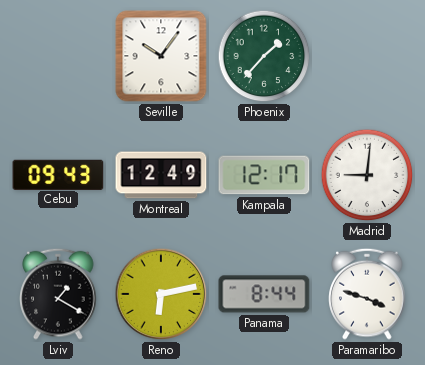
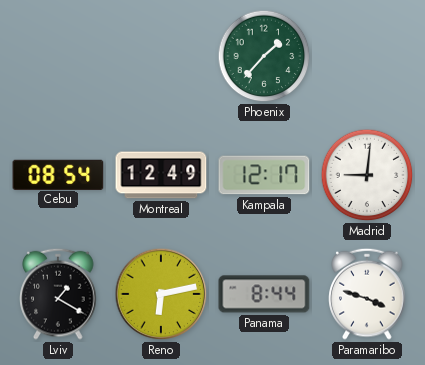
Seville: 10:06 -> none
Cebu: 09:43 -> 08:54
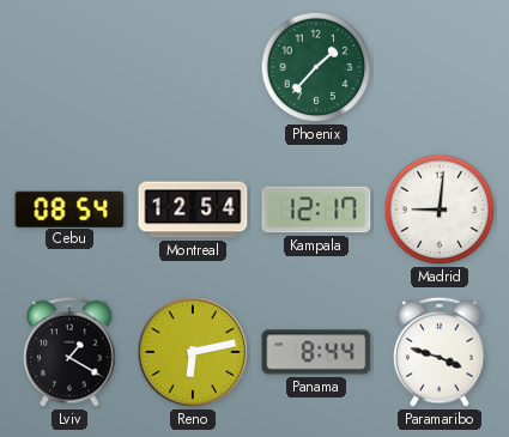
Montreal: 12:49 -> 12:54
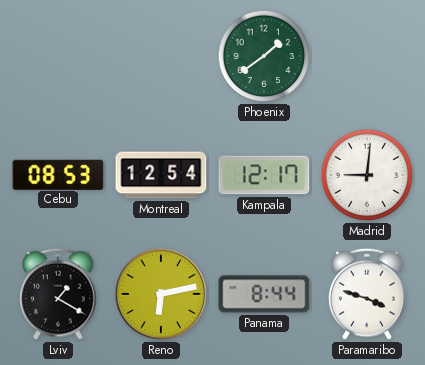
Phoenix: 1:37 -> 1:39
Cebu: 08:54 -> 08:53
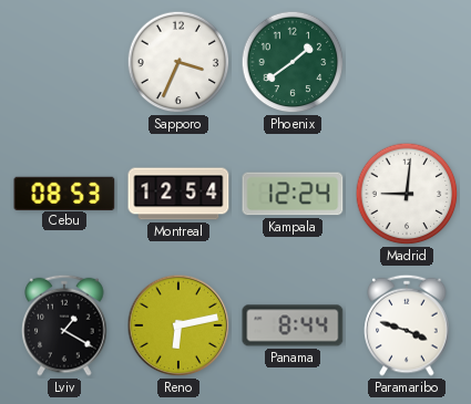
Sapporo: none -> 3:34
Kampala: 12:17 -> 12:24
